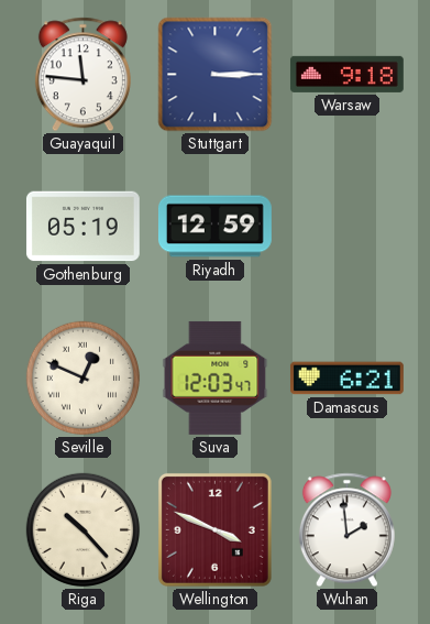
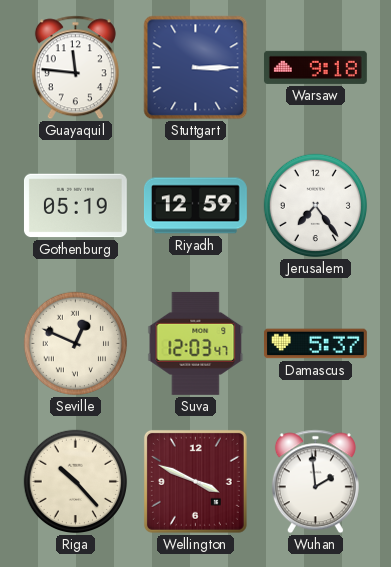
Jerusalem: none -> 7:24
Damascus: 6:21 -> 5:37
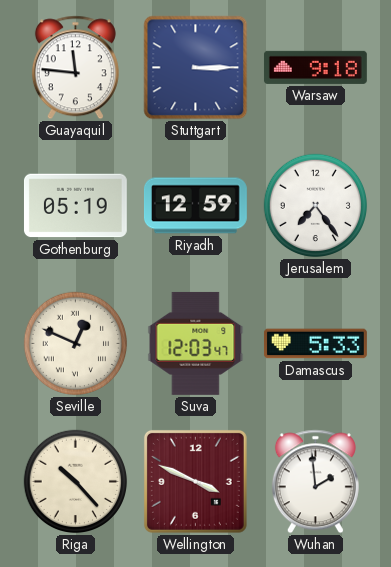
Damascus: 5:37 -> 5:33
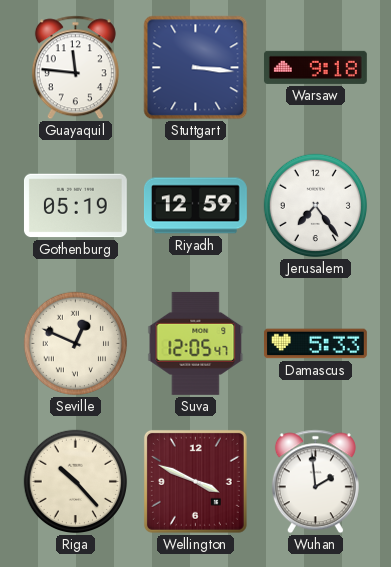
Stuttgart: 3:15 -> 3:16
Suva: 12:03 -> 12:05
